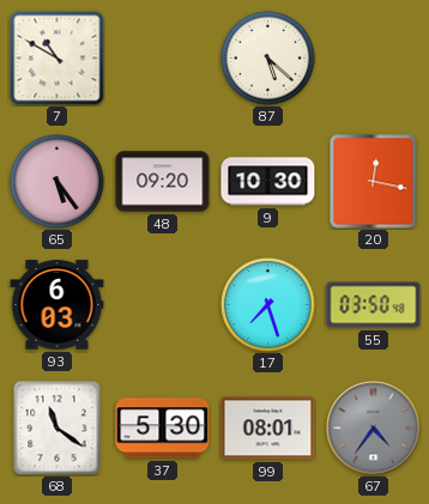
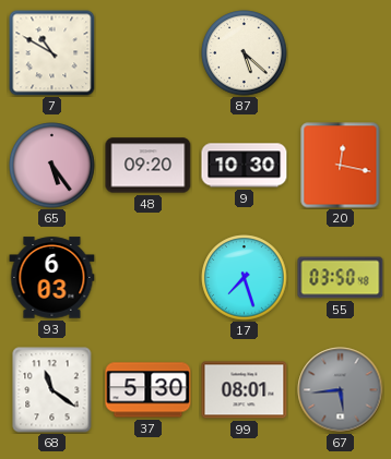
67: 4:36 -> 5:44
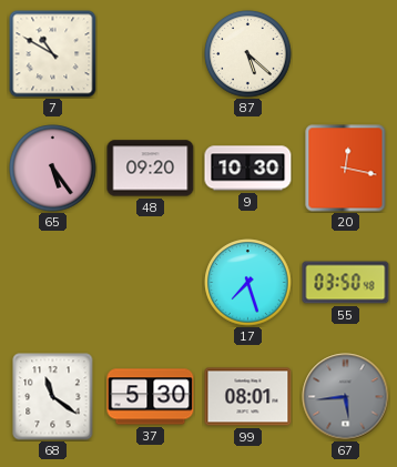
93: 6:03 -> none
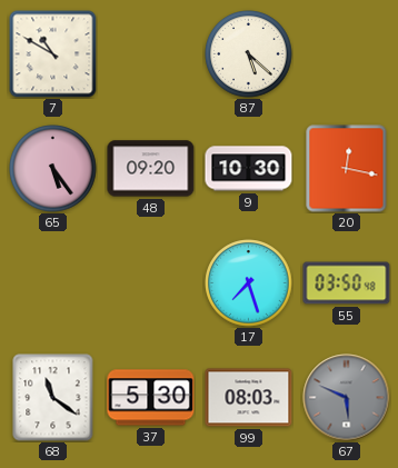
99: 08:01 -> 08:03
67: 5:44 -> 5:49
